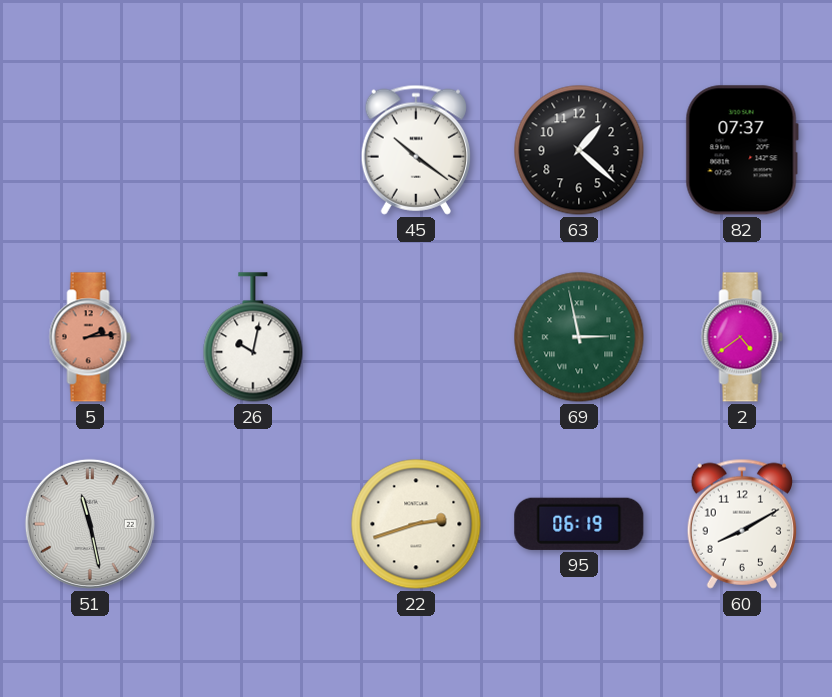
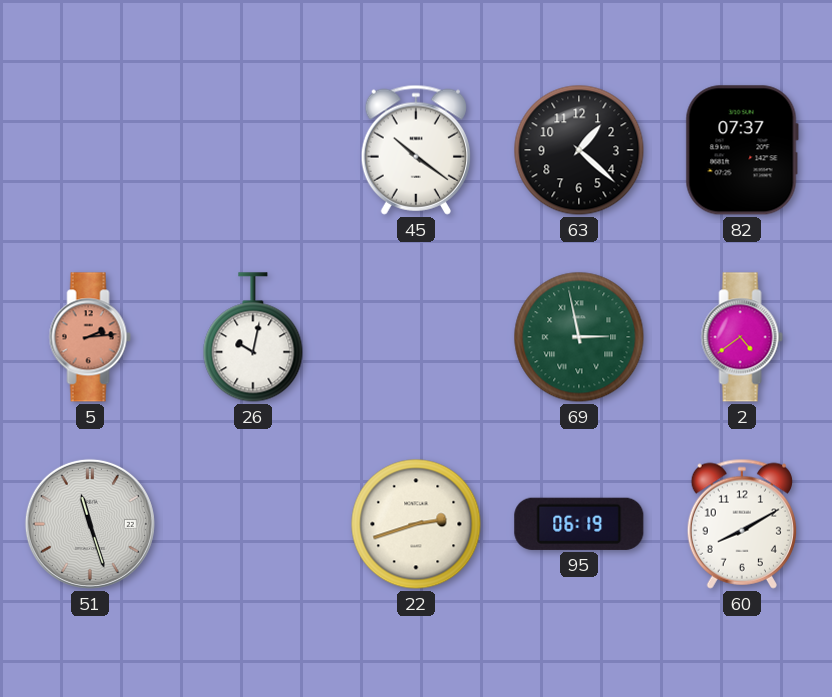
51: 11:28 -> 11:27
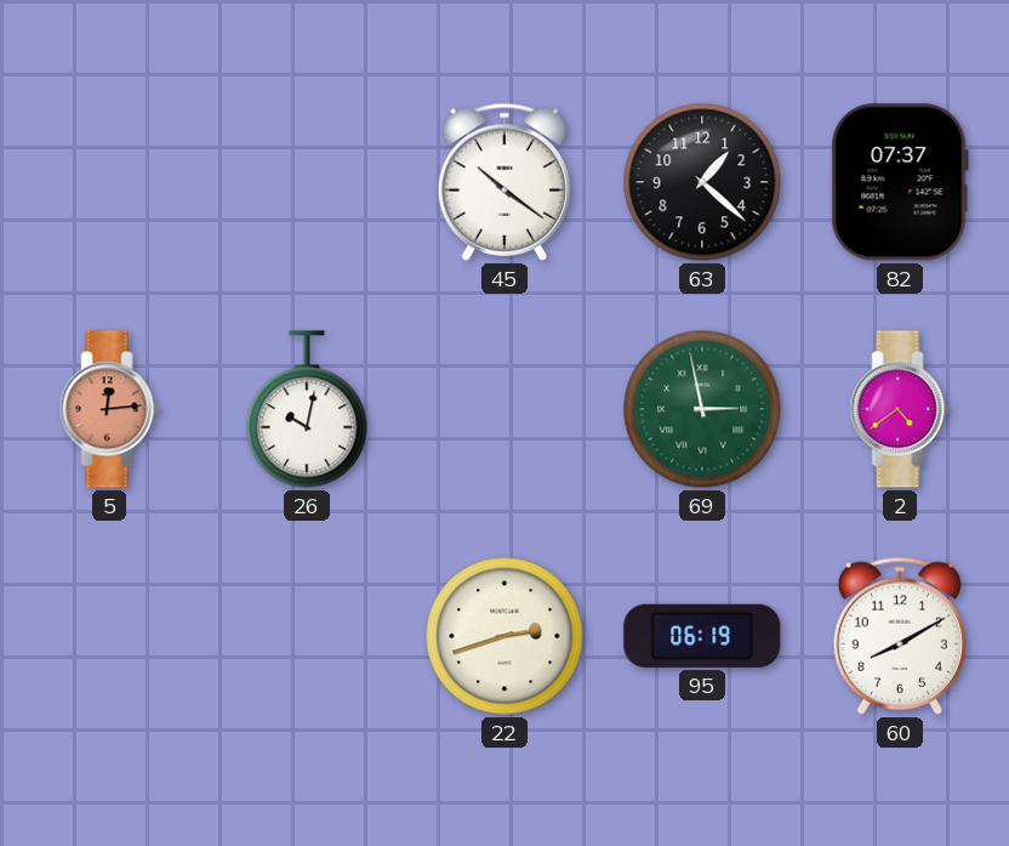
5: 2:14 -> 12:14
51: 11:27 -> none
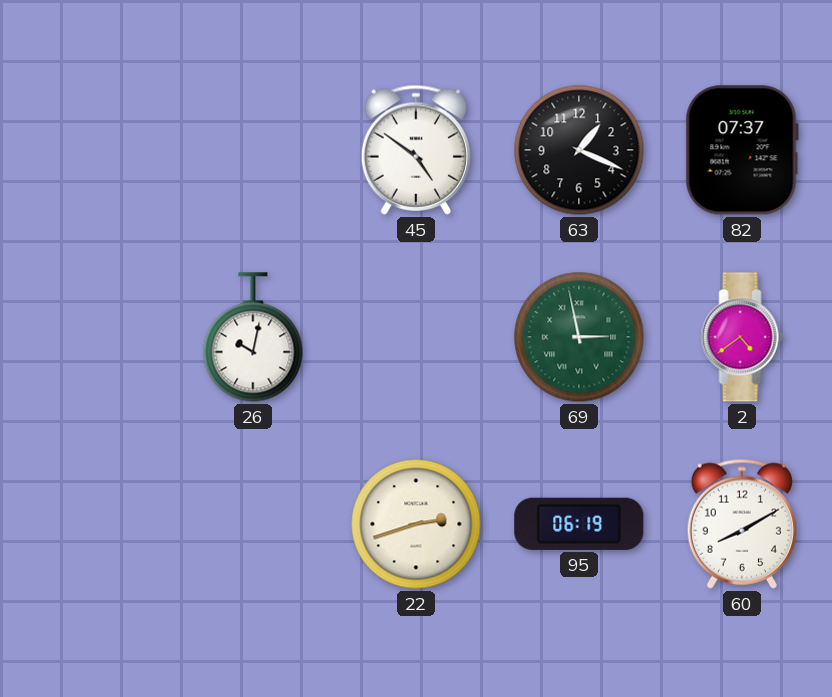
45: 10:21 -> 4:51
63: 1:22 -> 1:19
5: 12:14 -> none
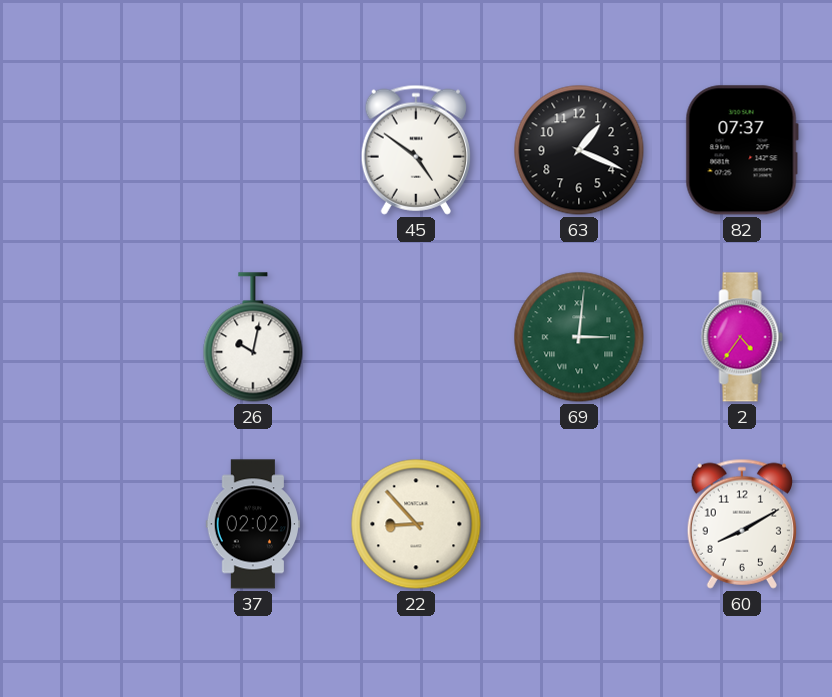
69: 2:58 -> 3:01
2: 4:39 -> 4:36
37: none -> 02:02
22: 2:42 -> 8:53
95: 06:19 -> none
